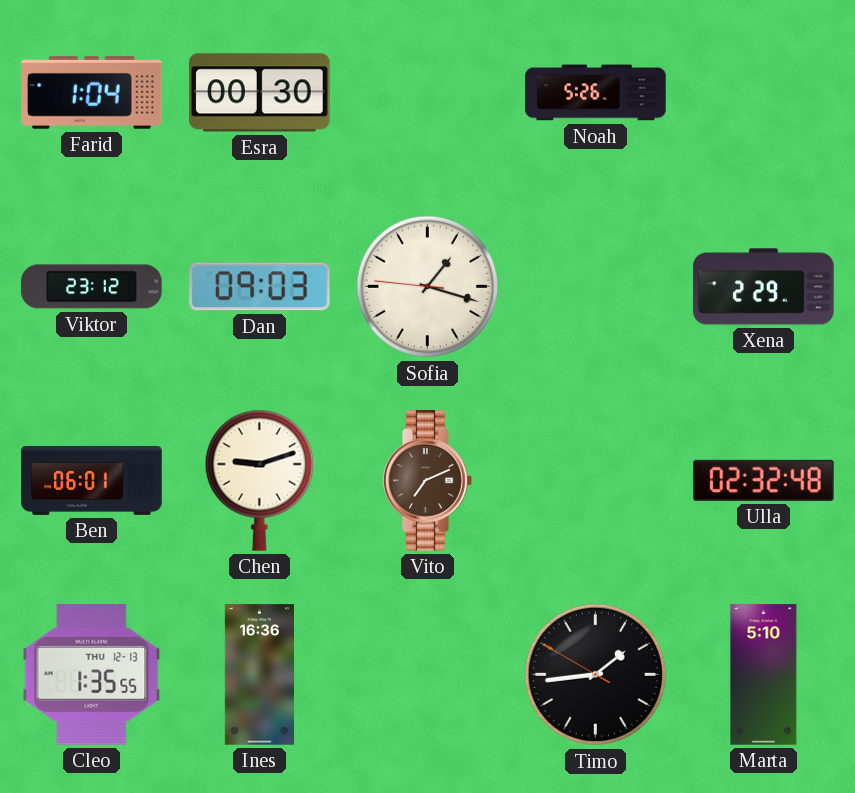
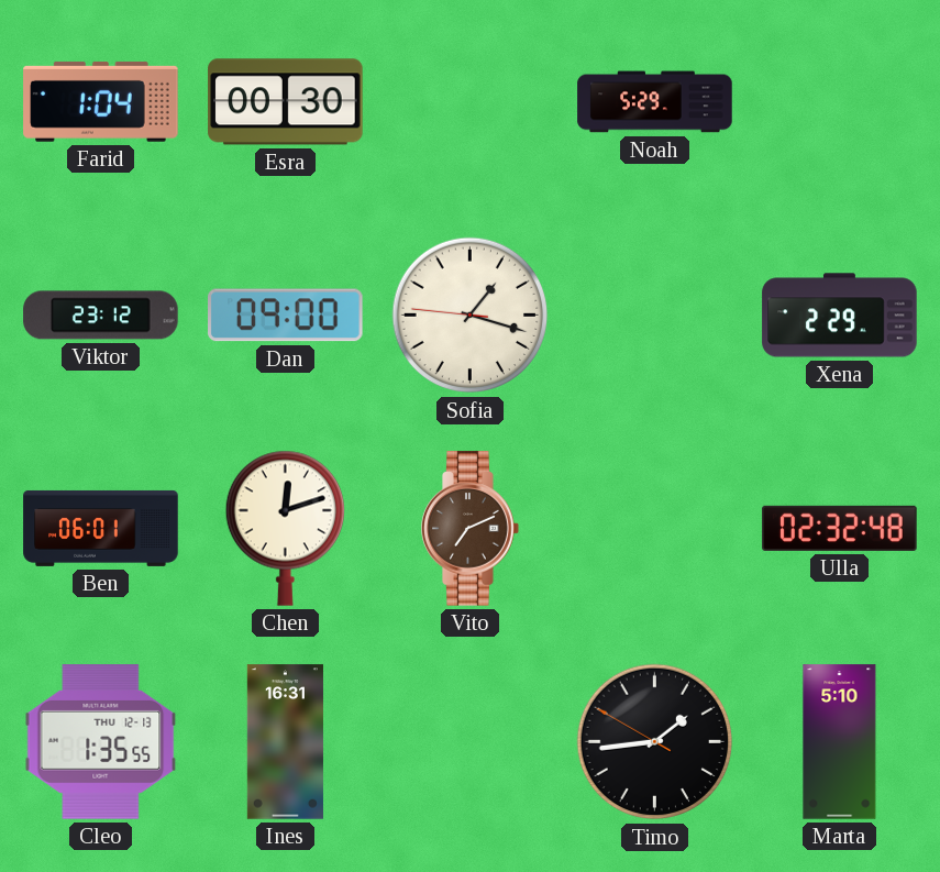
Noah: 5:26 -> 5:29
Dan: 09:03 -> 09:00
Chen: 9:12 -> 12:12
Ines: 16:36 -> 16:31
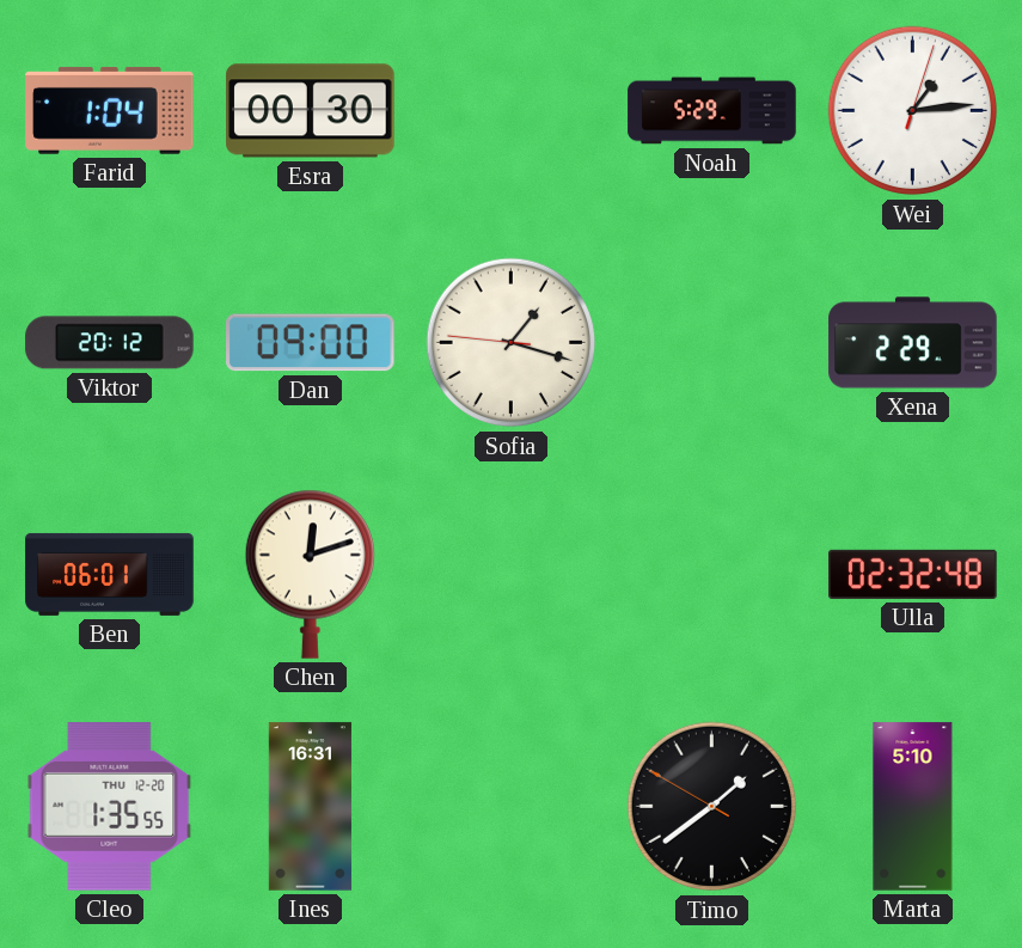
Wei: none -> 1:14
Viktor: 23:12 -> 20:12
Vito: 7:11 -> none
Cleo date: THU 12-13 -> THU 12-20
Timo: 1:43 -> 1:38
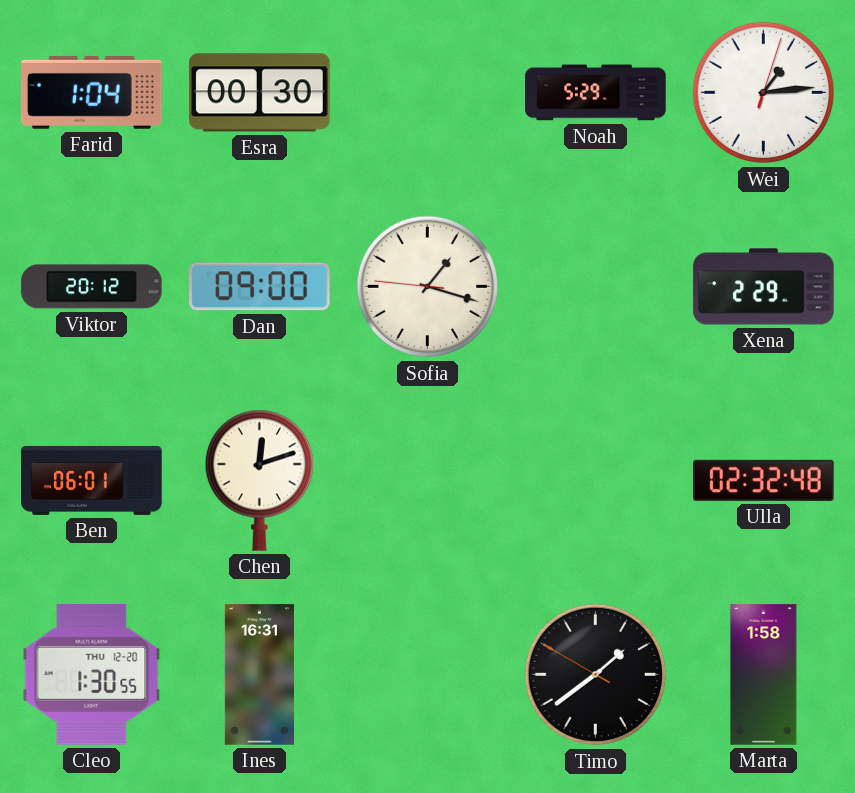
Cleo: 1:35 -> 1:30
Marta: 5:10 -> 1:58
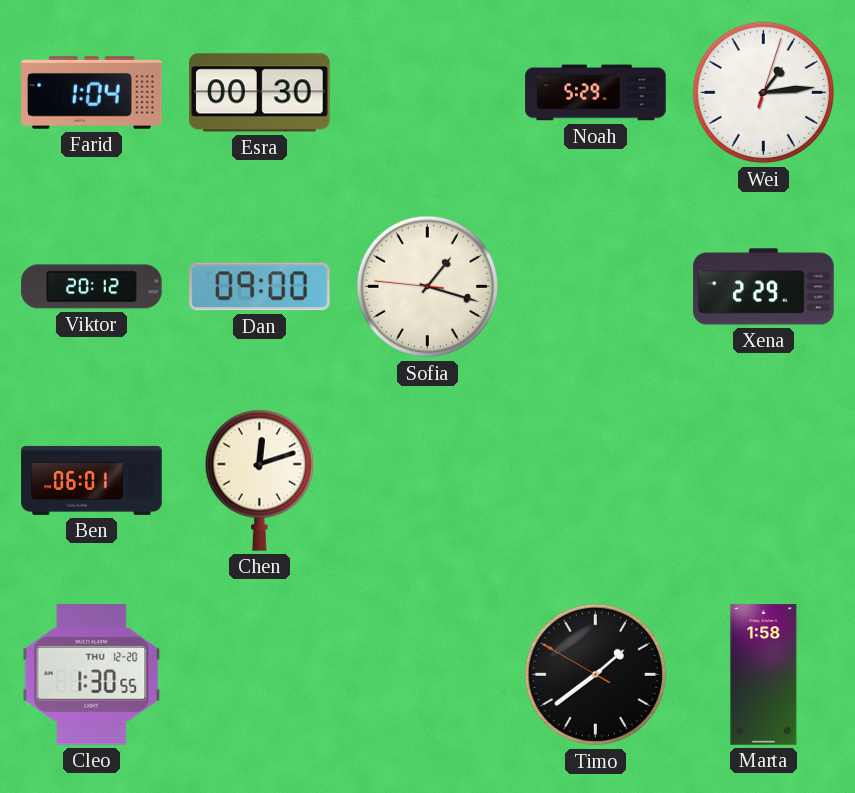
Ulla: 02:32 -> none
Ines: 16:31 -> none
